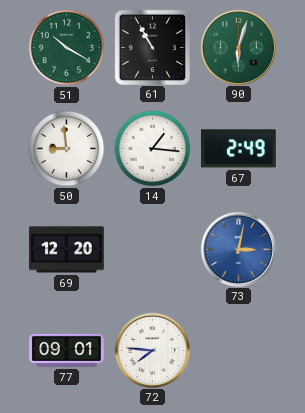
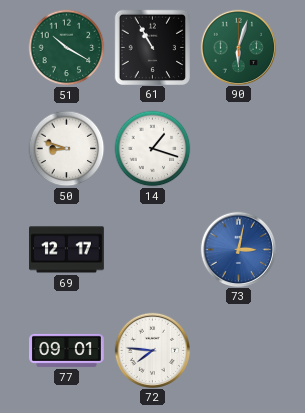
50: 8:59 -> 8:48
14: 1:16 -> 1:18
67: 2:49 -> none
69: 12:20 -> 12:17
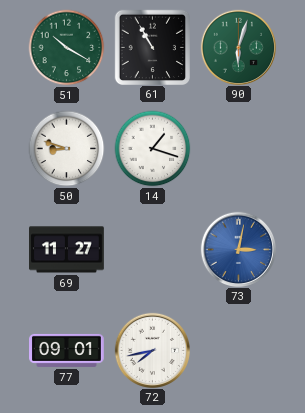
69: 12:17 -> 11:27
72: 7:46 -> 7:43
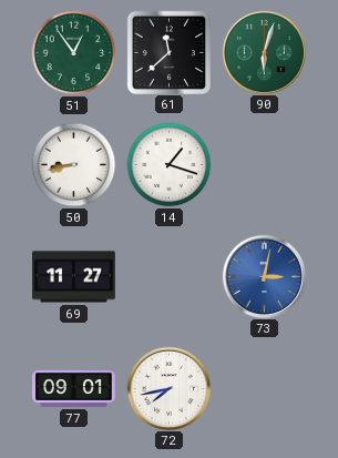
51: 10:20 -> 12:54
61: 10:55 -> 11:38
50: 8:48 -> 8:43
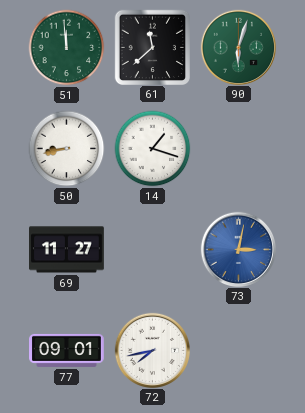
51: 12:54 -> 11:59
